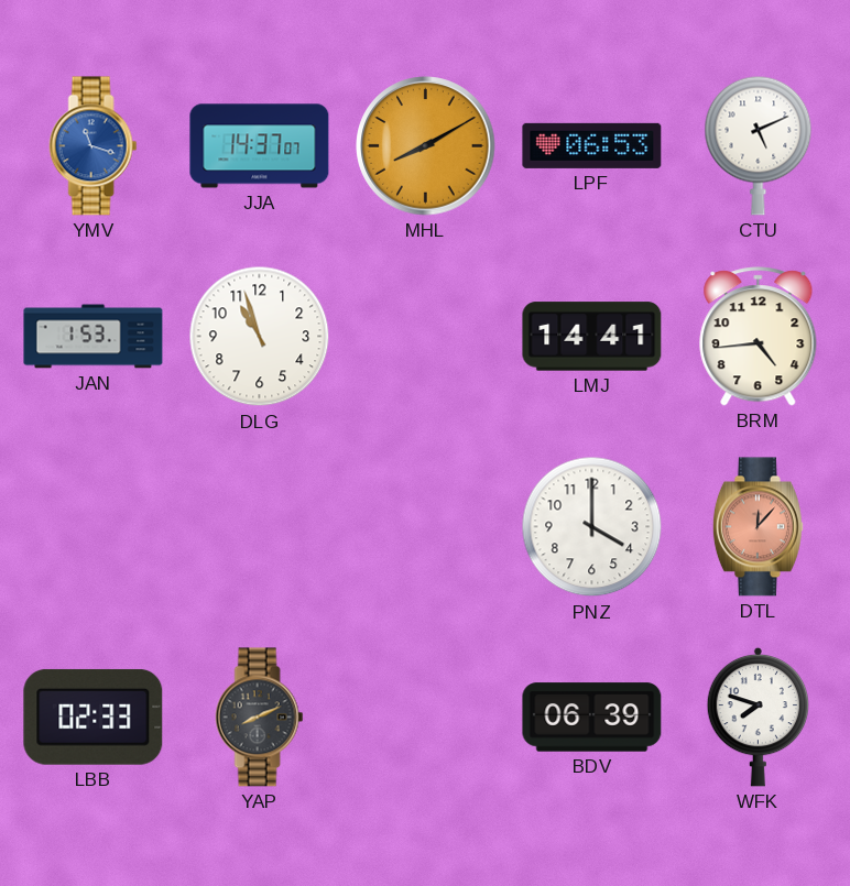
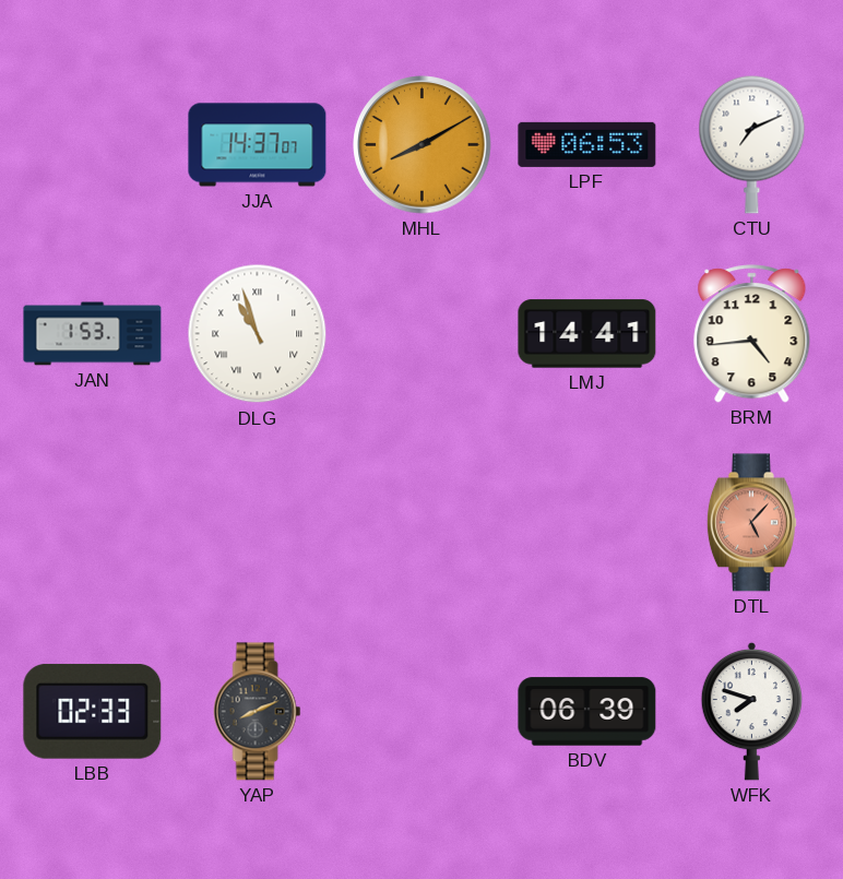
YMV: 11:18 -> none
CTU: 5:11 -> 7:11
DLG numerals: Arabic -> Roman
PNZ: 4:00 -> none
DTL: 12:07 -> 5:07
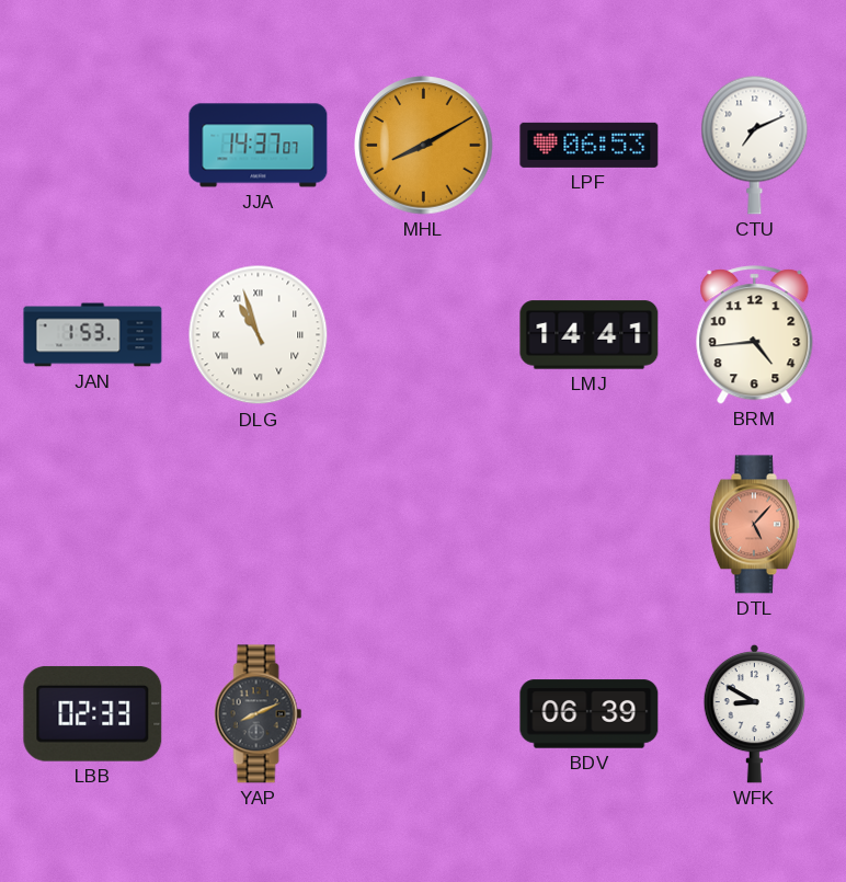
WFK: 7:48 -> 8:50
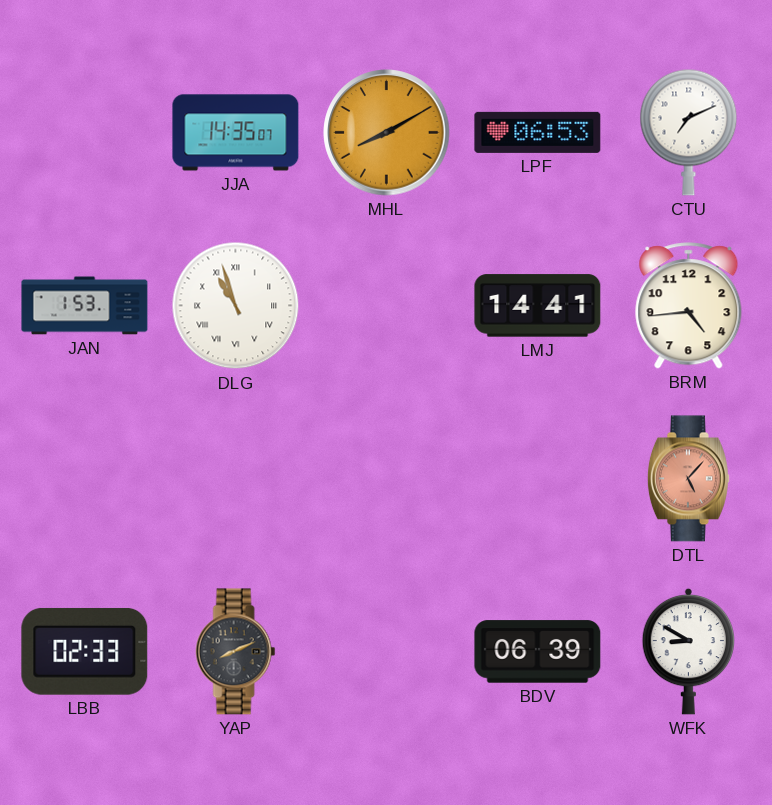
JJA: 14:37 -> 14:35
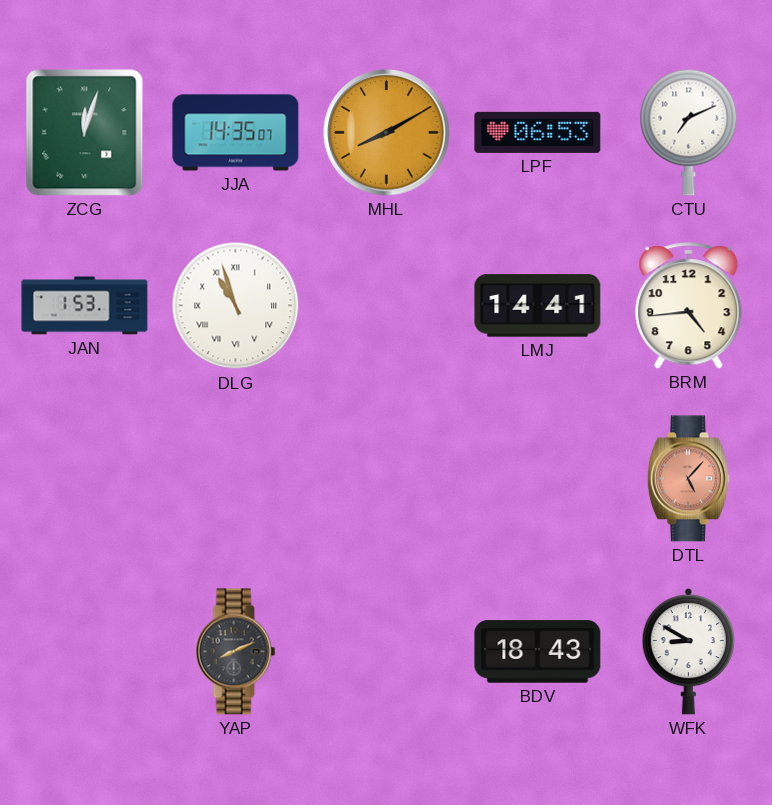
ZCG: none -> 12:03
LBB: 02:33 -> none
BDV: 06:39 -> 18:43
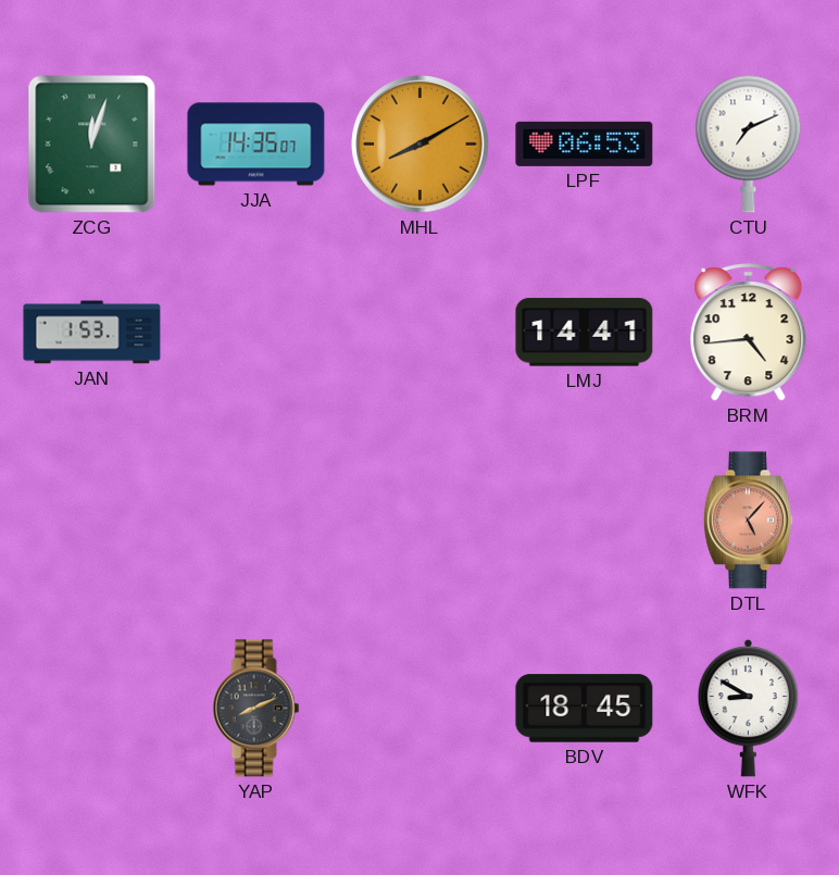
DLG: 10:57 -> none
BDV: 18:43 -> 18:45
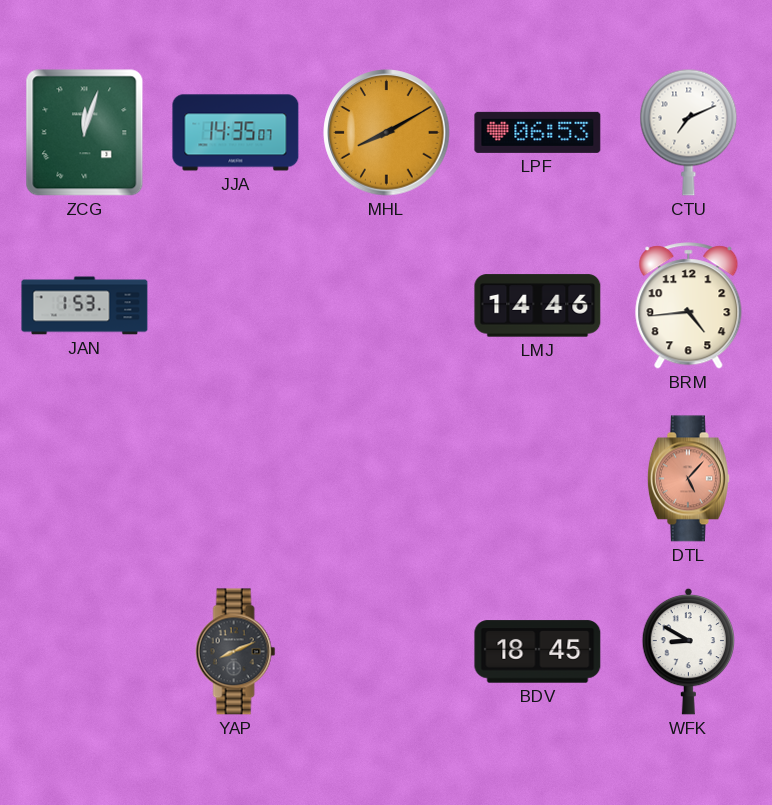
LMJ: 14:41 -> 14:46
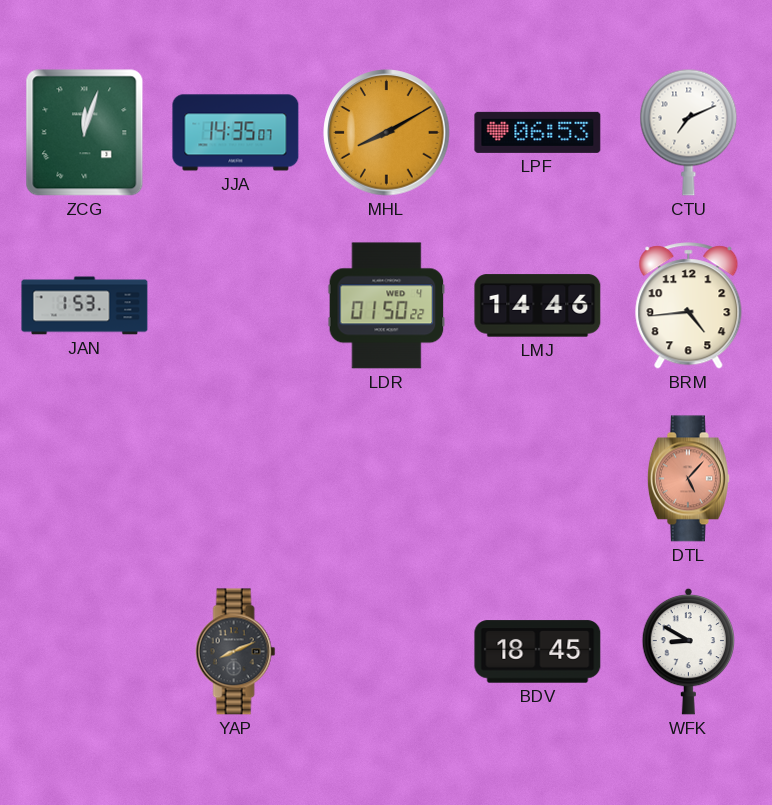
LDR: none -> 01:50
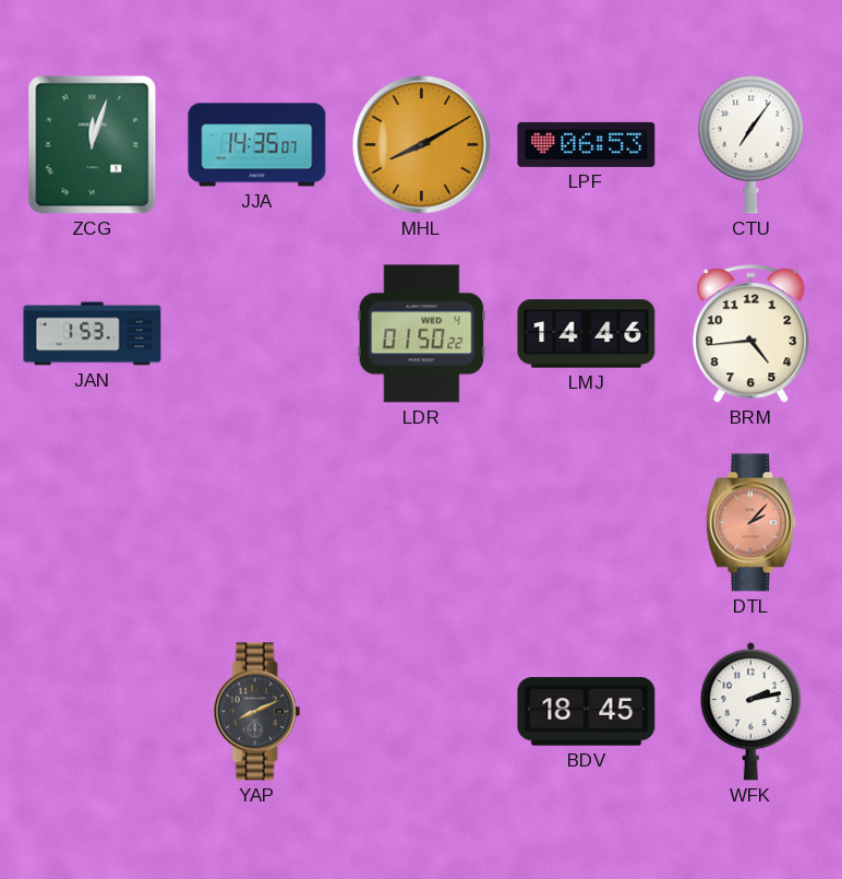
CTU: 7:11 -> 7:06
DTL: 5:07 -> 2:07
WFK: 8:50 -> 2:13
